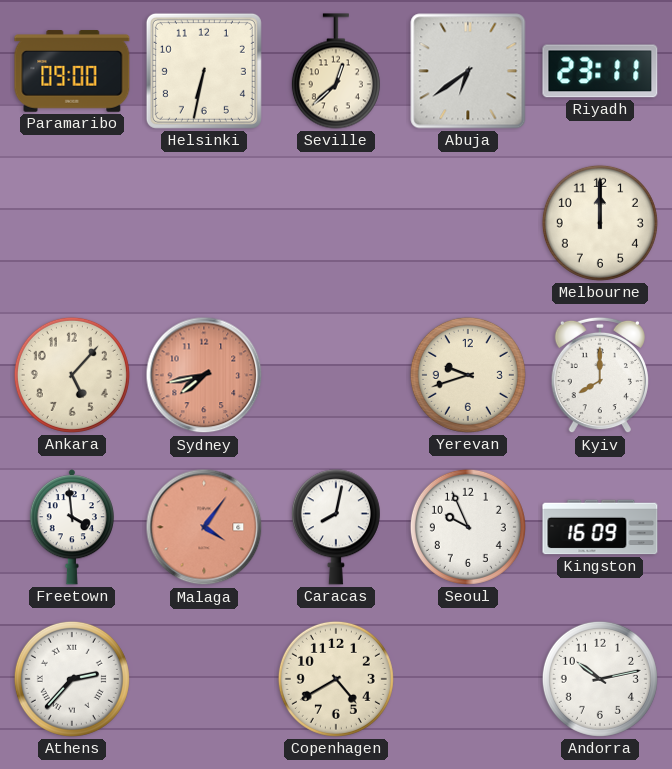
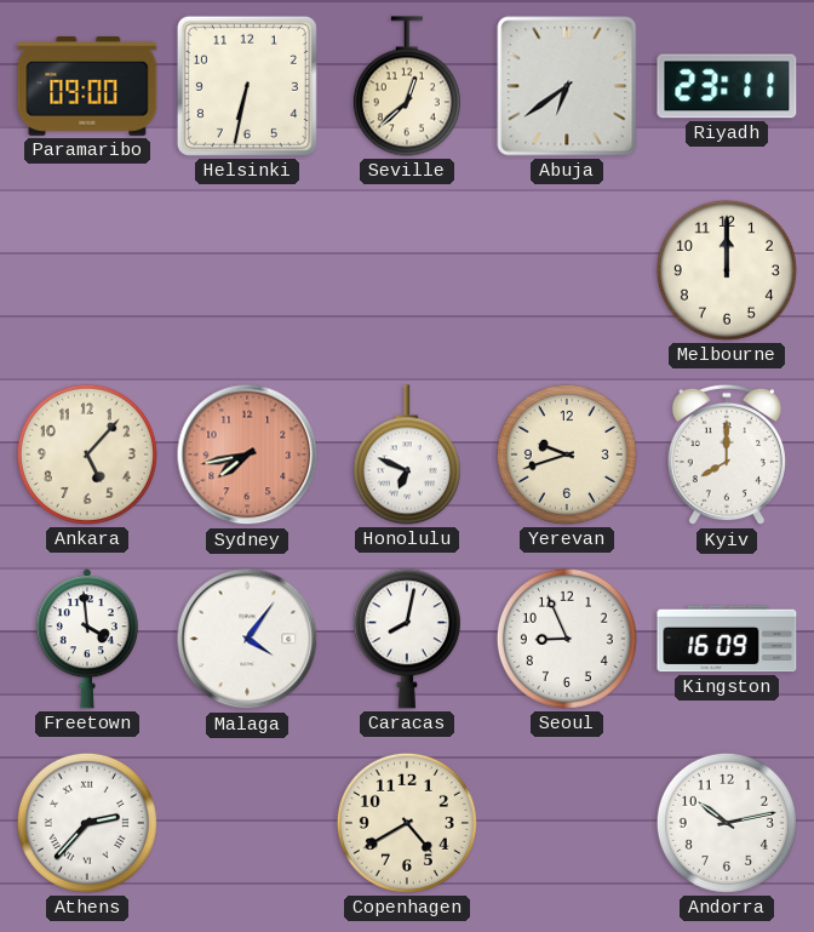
Honolulu: none -> 6:49
Malaga dial: salmon -> white
Seoul: 9:56 -> 8:56
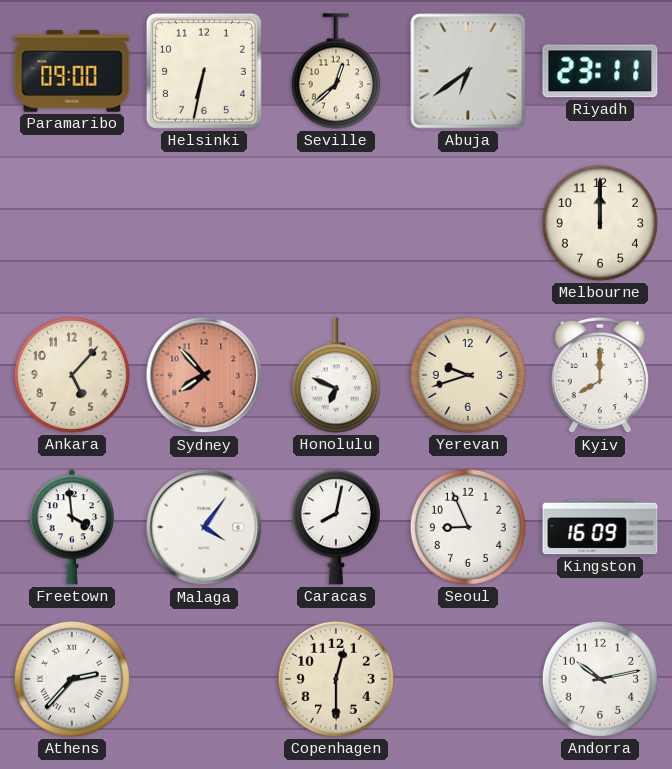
Sydney: 7:43 -> 7:53
Copenhagen: 4:40 -> 12:30
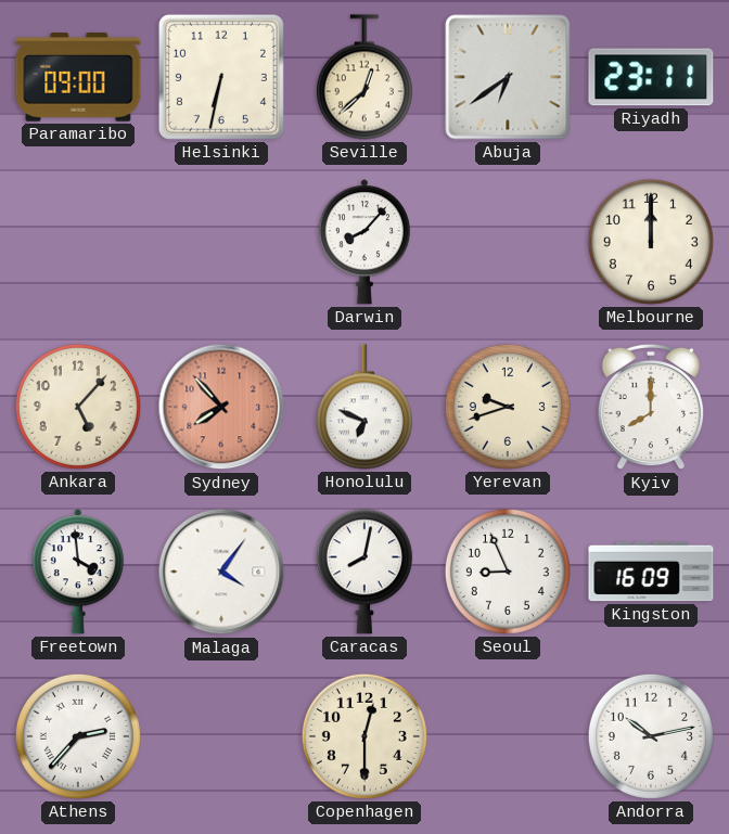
Darwin: none -> 8:07
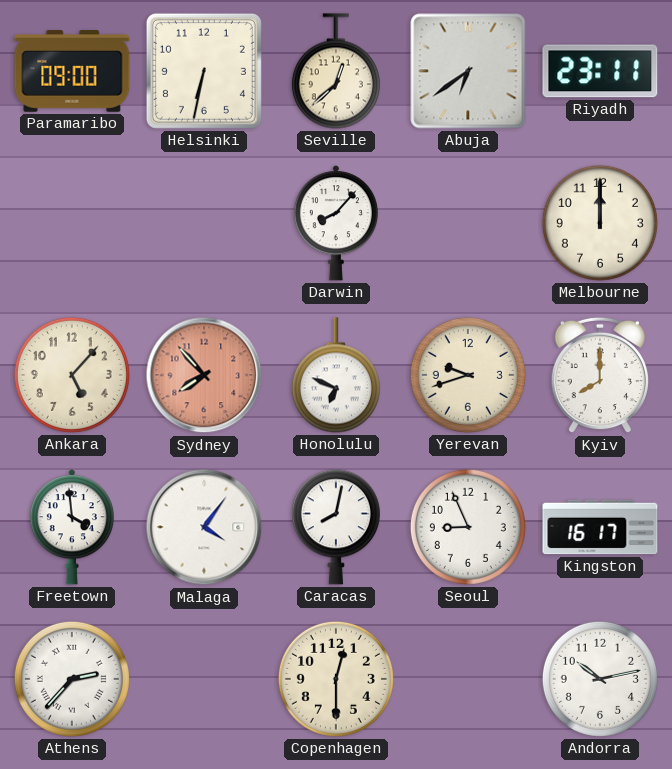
Kingston: 16:09 -> 16:17
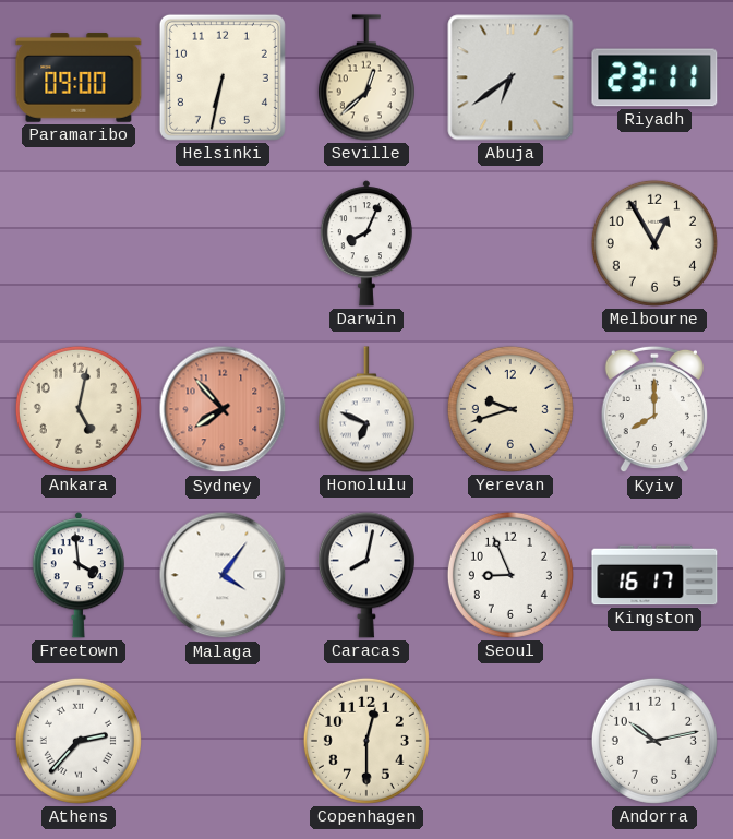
Darwin: 8:07 -> 8:04
Melbourne: 12:00 -> 12:55
Ankara: 5:07 -> 5:02
